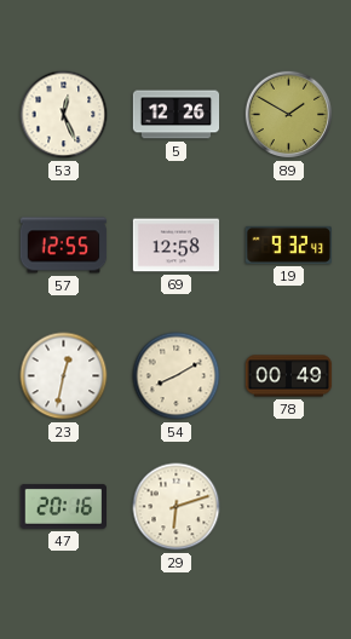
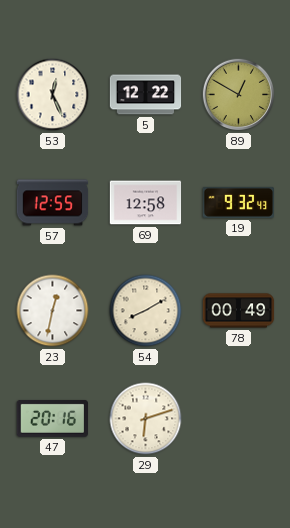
5: 12:26 -> 12:22
89: 1:50 -> 12:50
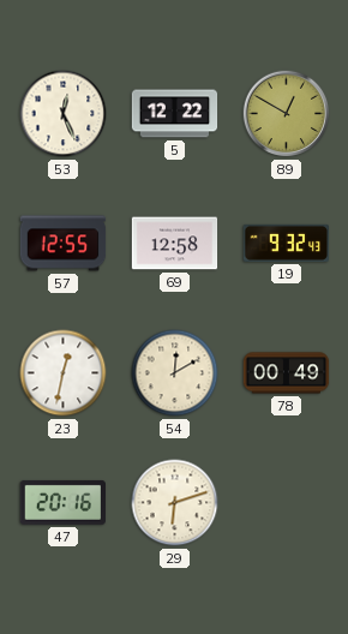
54: 8:10 -> 12:10
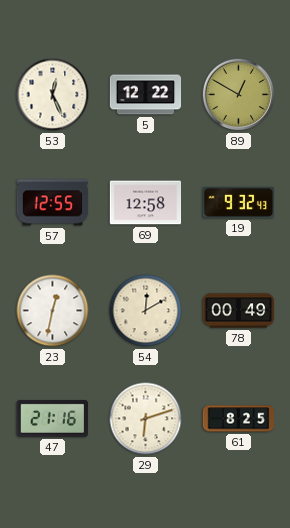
47: 20:16 -> 21:16
61: none -> 8:25
